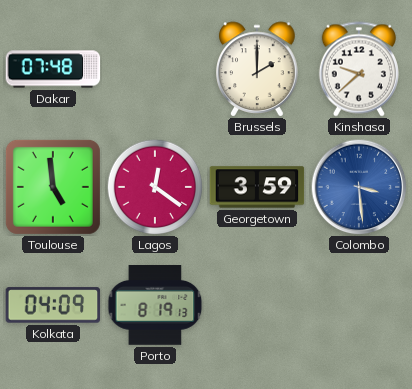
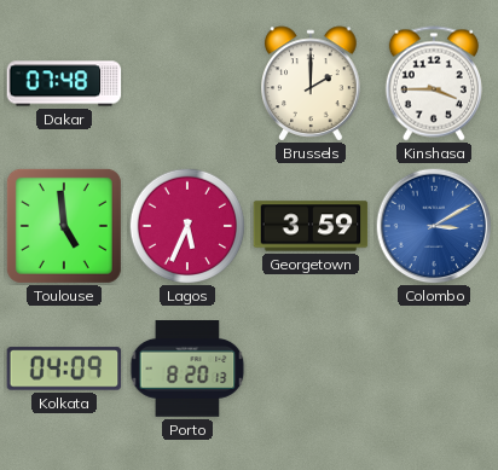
Kinshasa: 9:38 -> 3:45
Lagos: 12:21 -> 5:34
Colombo: 3:29 -> 3:10
Porto: 8:19 -> 8:20
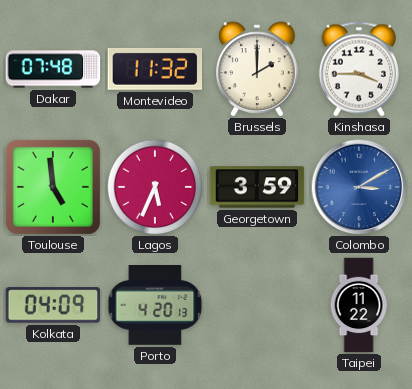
Montevideo: none -> 11:32
Porto: 8:20 -> 4:20
Taipei: none -> 11:22
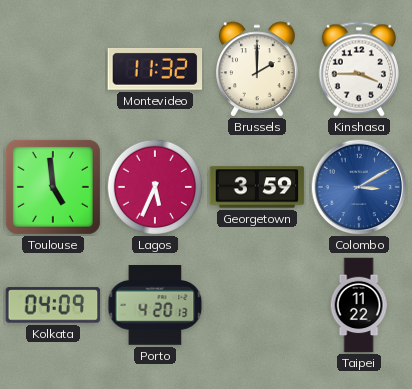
Dakar: 07:48 -> none
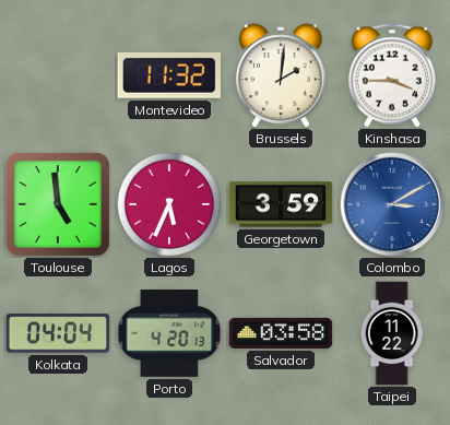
Brussels: 2:00 -> 2:01
Kolkata: 04:09 -> 04:04
Salvador: none -> 03:58
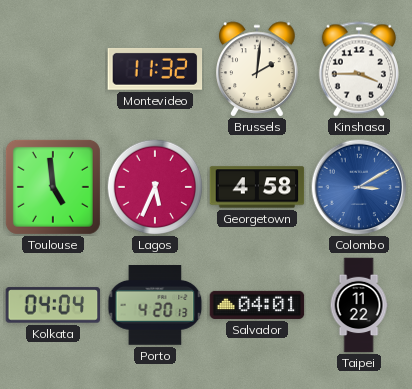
Georgetown: 3:59 -> 4:58
Salvador: 03:58 -> 04:01
